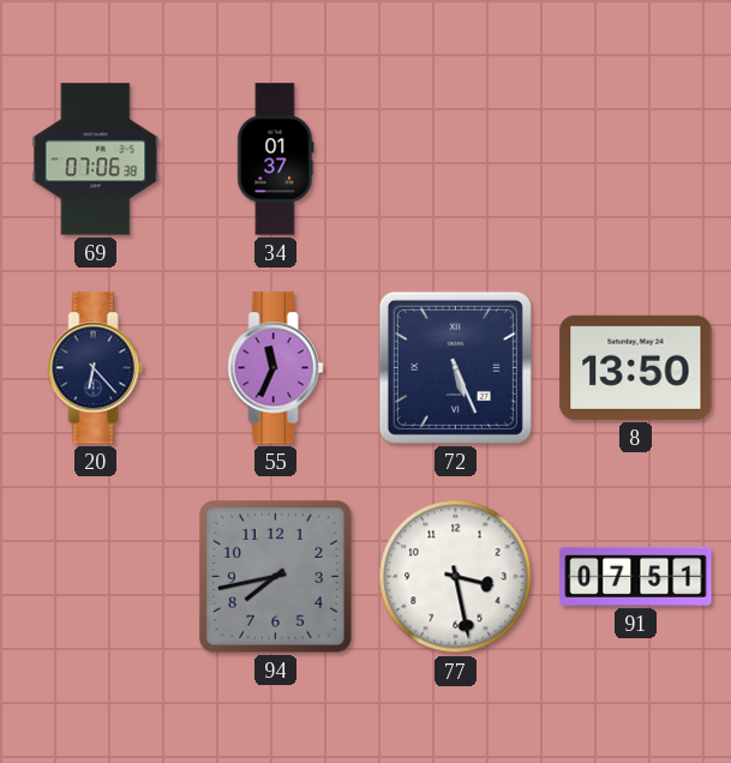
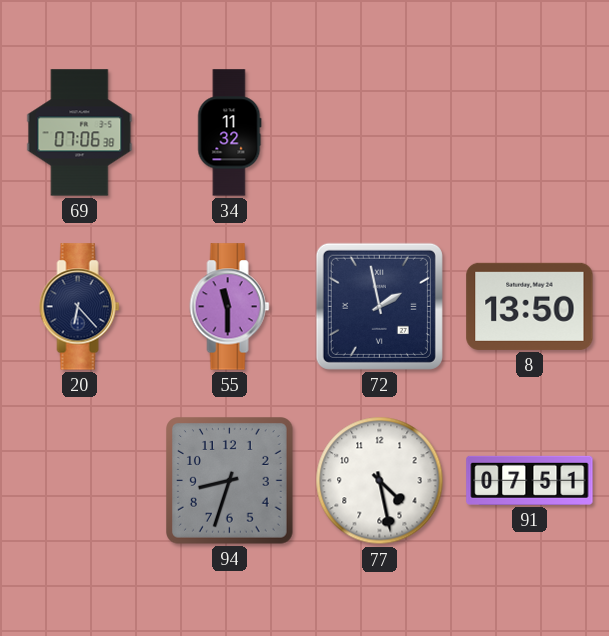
34: 01:37 -> 11:32
55: 11:34 -> 11:30
72: 5:26 -> 1:58
94: 7:43 -> 8:33
77: 3:28 -> 4:28
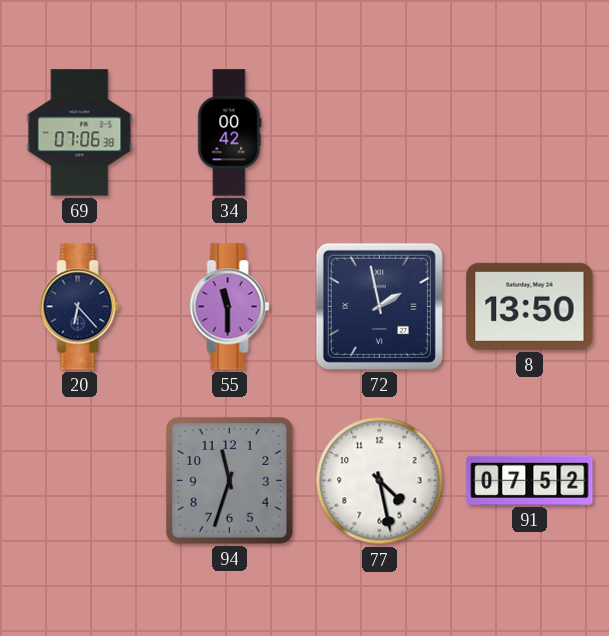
34: 11:32 -> 00:42
94: 8:33 -> 11:33
91: 07:51 -> 07:52
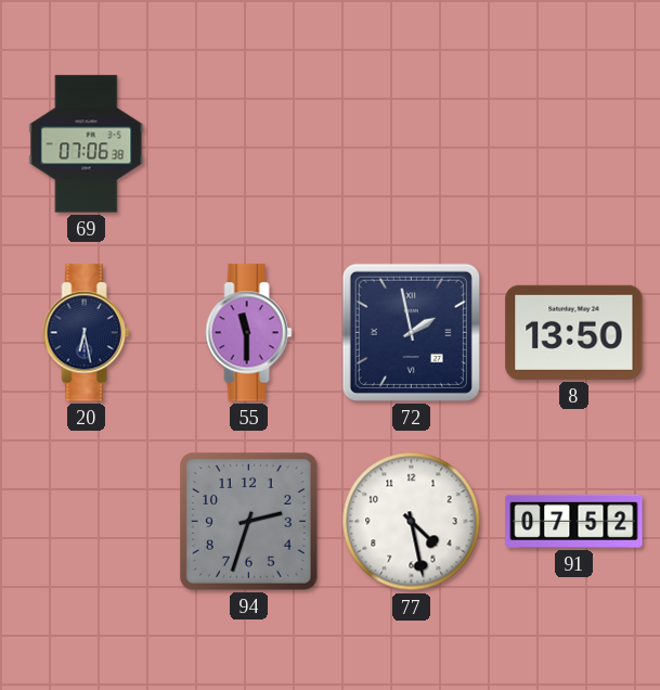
34: 00:42 -> none
20: 6:23 -> 6:28
94: 11:33 -> 2:33
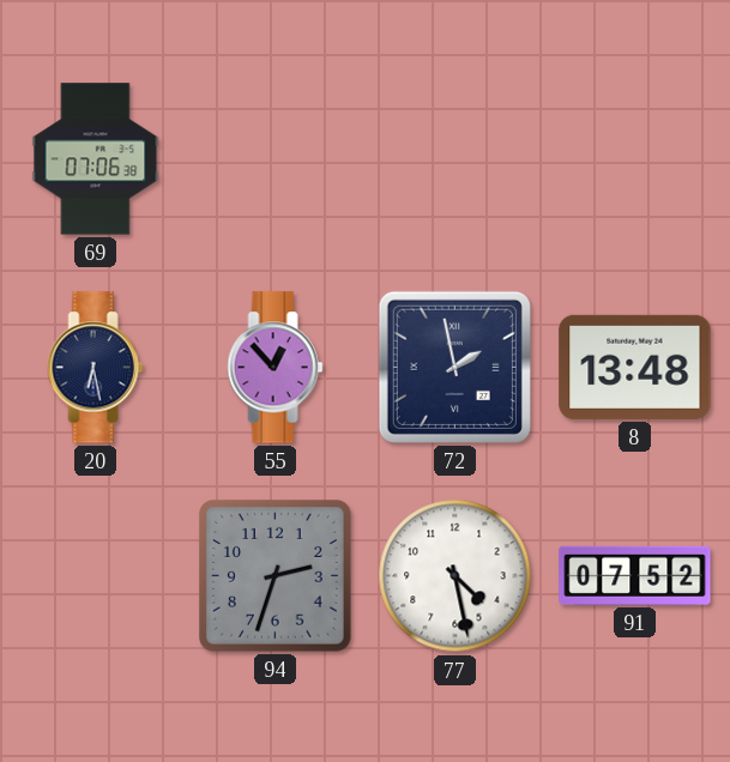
55: 11:30 -> 12:53
8: 13:50 -> 13:48
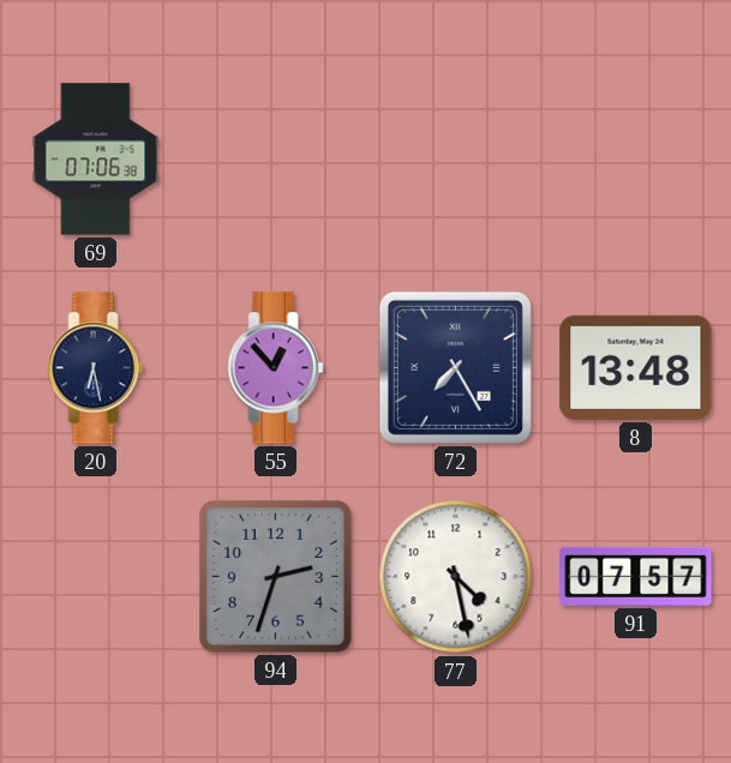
72: 1:58 -> 7:25
91: 07:52 -> 07:57
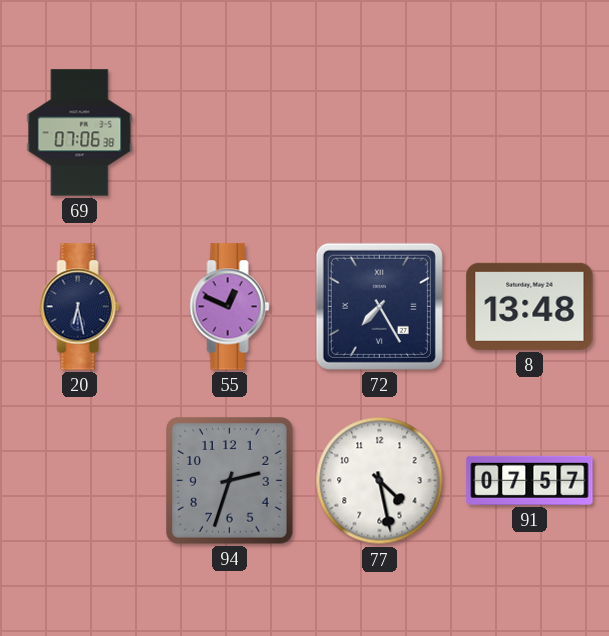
55: 12:53 -> 12:49
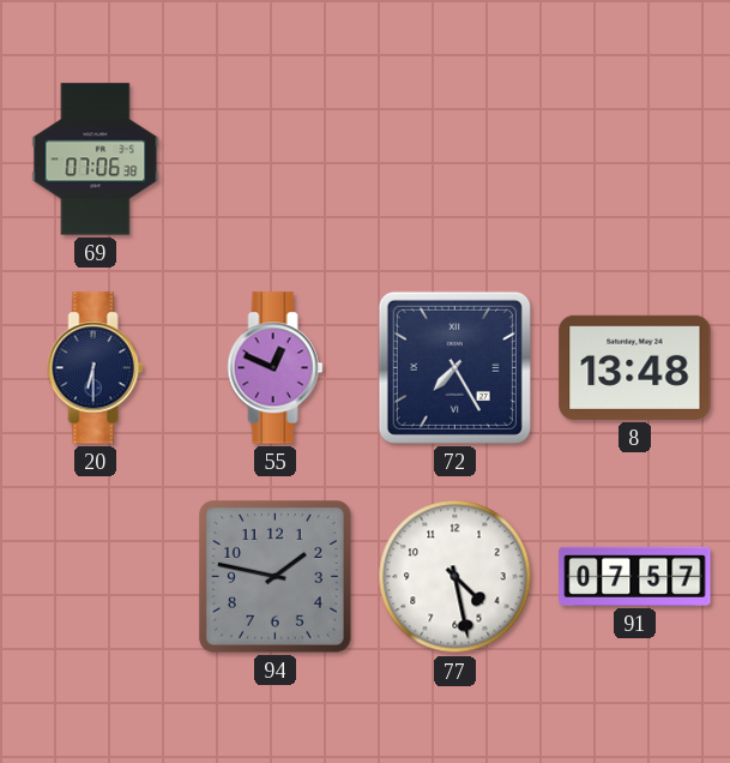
20: 6:28 -> 6:30
94: 2:33 -> 1:47
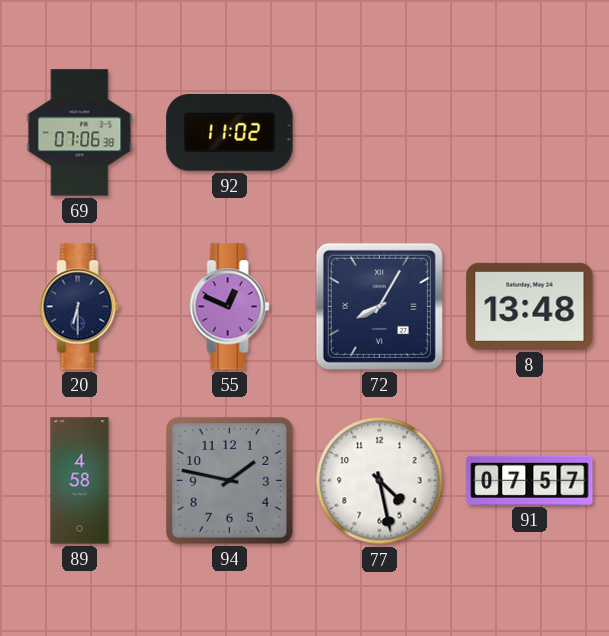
92: none -> 11:02
72: 7:25 -> 8:05
89: none -> 4:58
